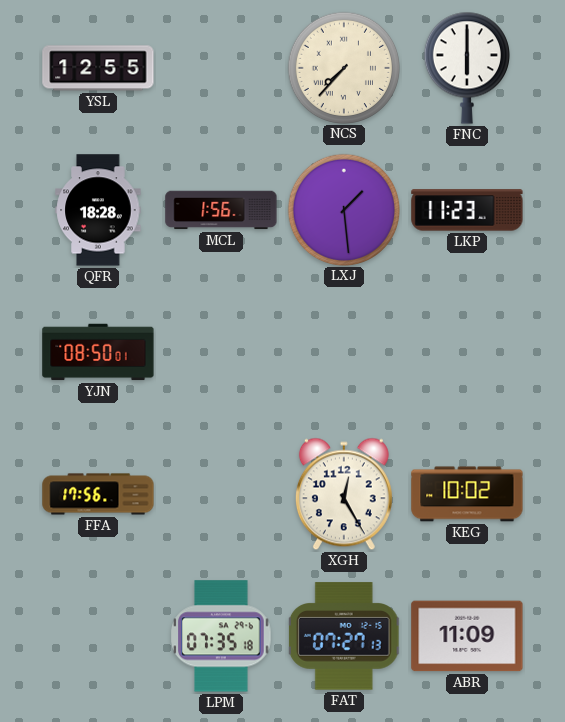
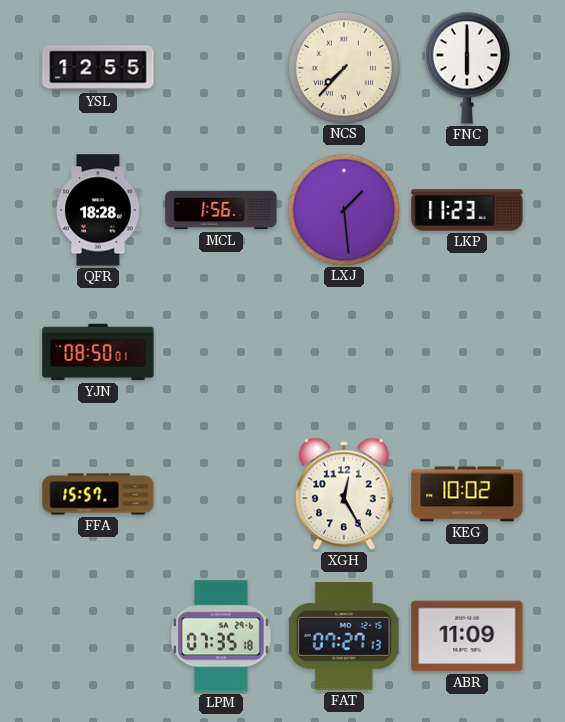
FFA: 17:56 -> 15:57
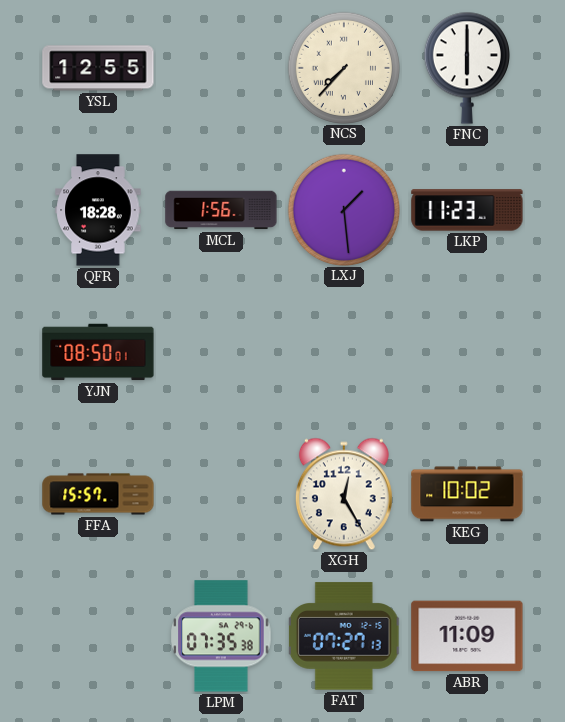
LPM: 07:35:18 -> 07:35:38
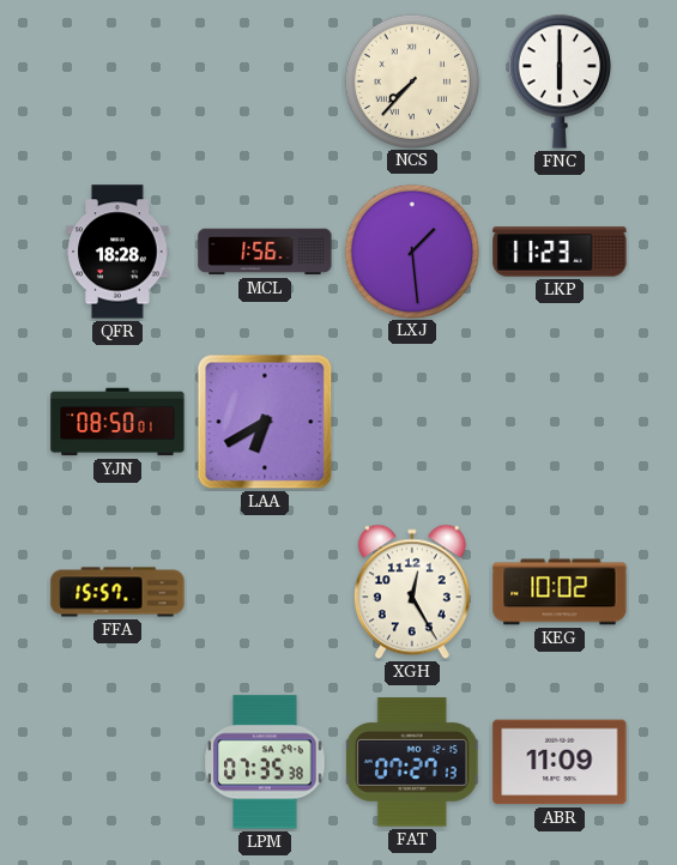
YSL: 12:55 -> none
LAA: none -> 6:40
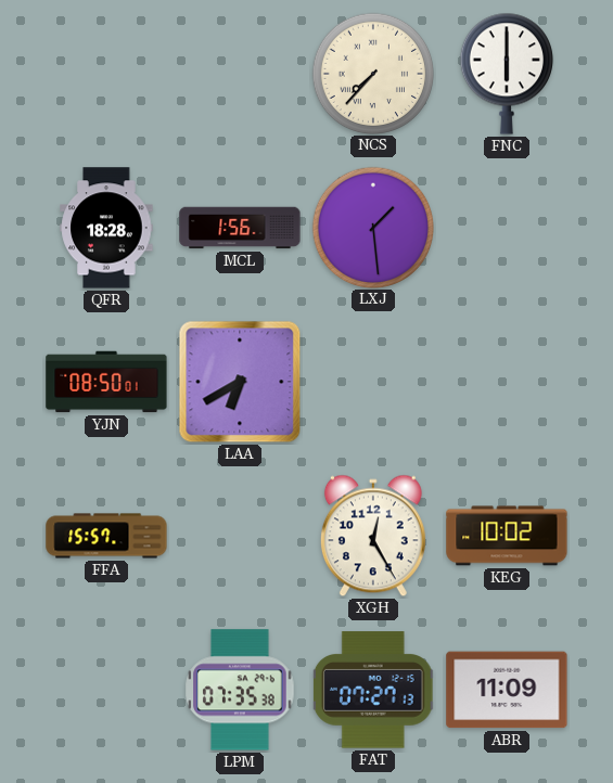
LKP: 11:23 -> none
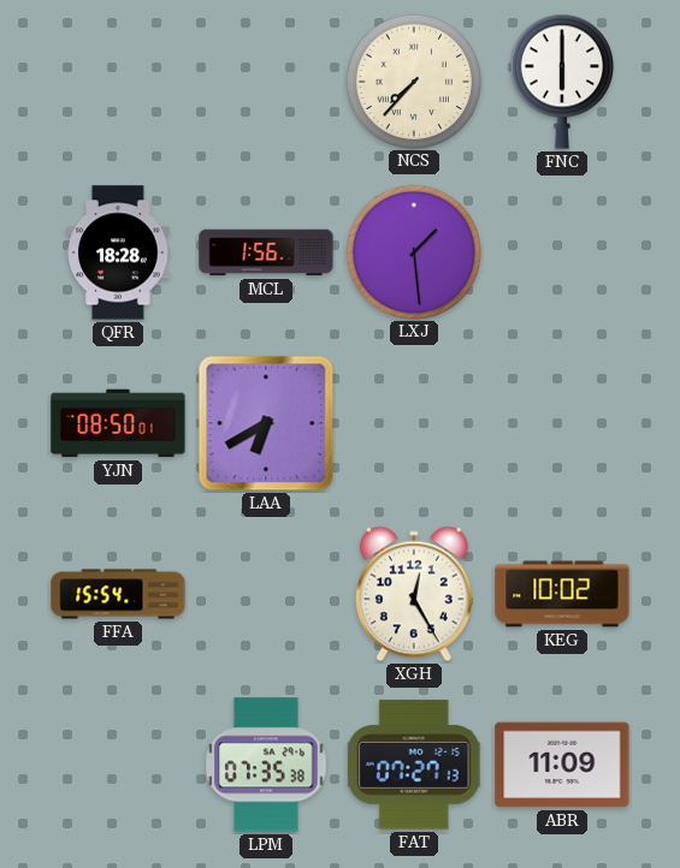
FFA: 15:57 -> 15:54
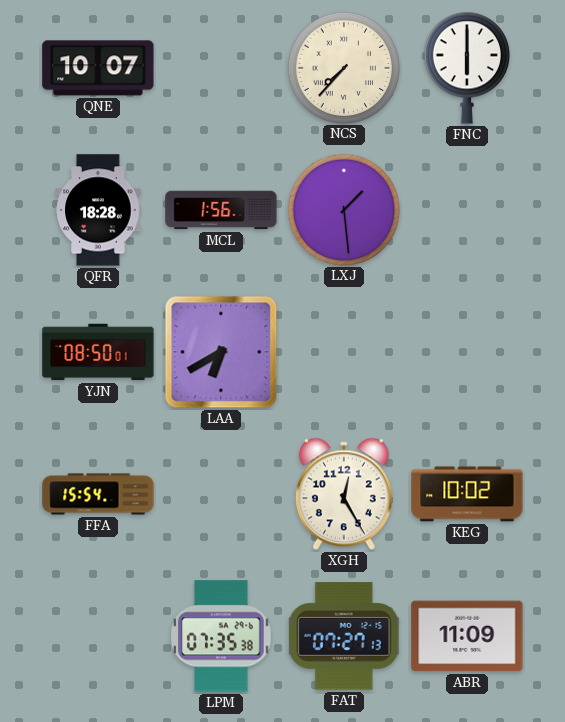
QNE: none -> 10:07
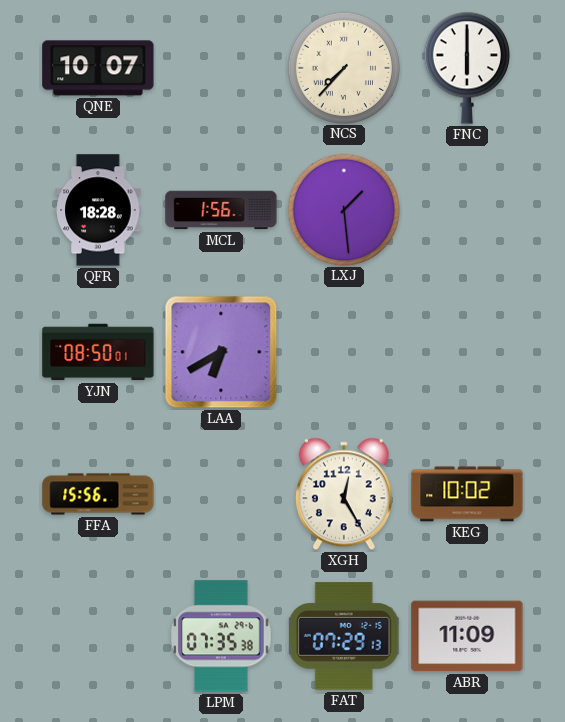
FFA: 15:54 -> 15:56
FAT: 07:27 -> 07:29
